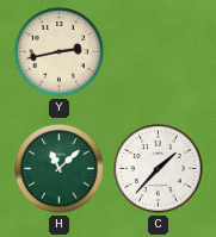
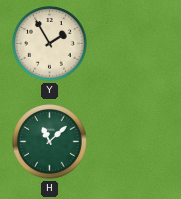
Y: 2:43 -> 1:55
C: 1:37 -> none
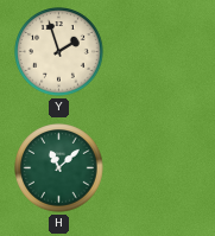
Y: 1:55 -> 1:57
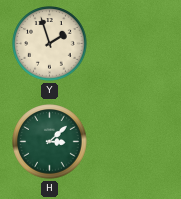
H: 11:08 -> 3:08
